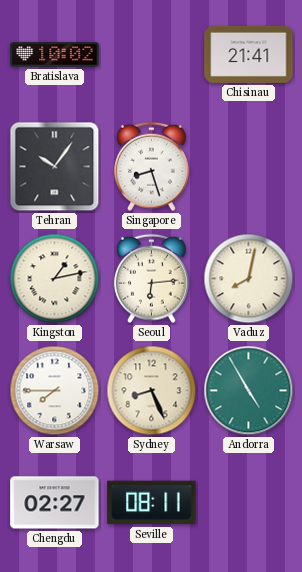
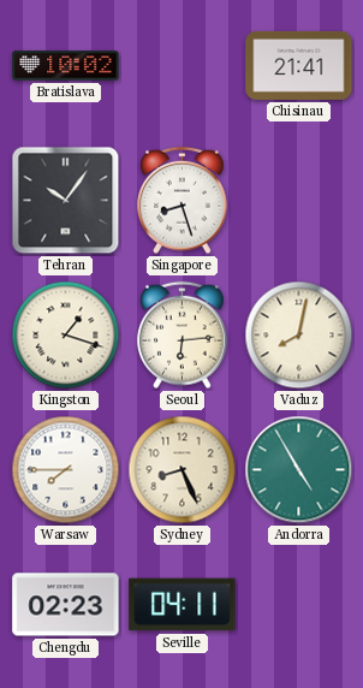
Kingston: 1:13 -> 1:18
Chengdu: 02:27 -> 02:23
Seville: 08:11 -> 04:11
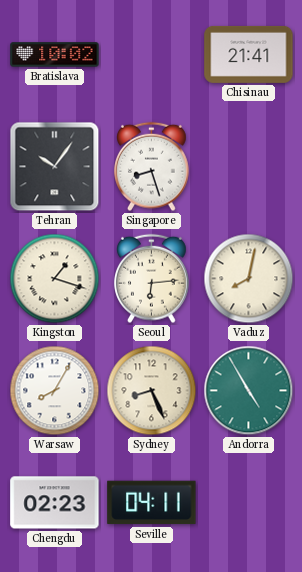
Warsaw: 7:45 -> 8:05
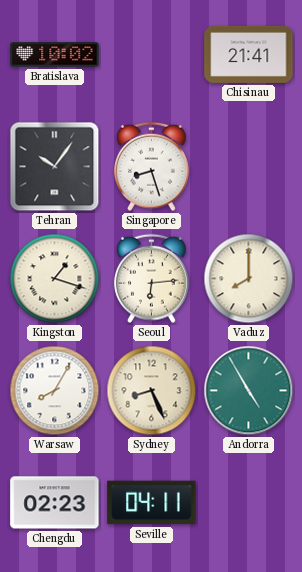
Vaduz: 8:02 -> 8:00
